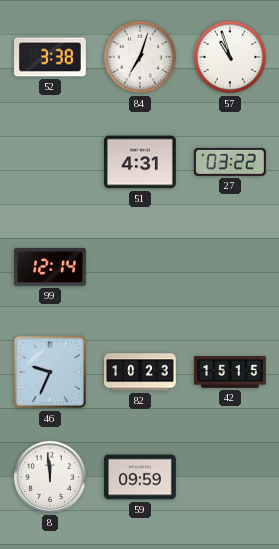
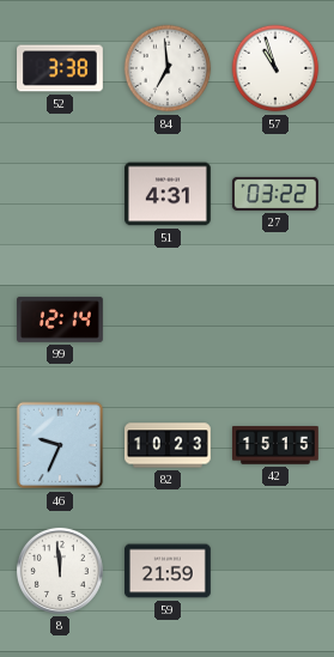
84: 7:03 -> 6:59
59: 09:59 -> 21:59
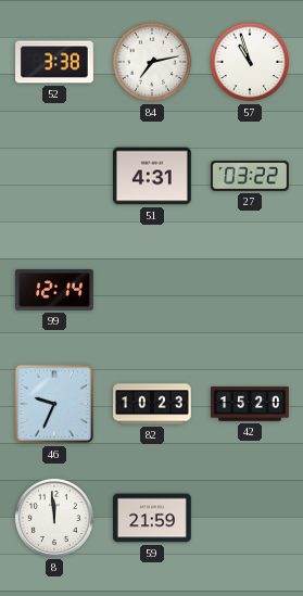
84: 6:59 -> 7:13
42: 15:15 -> 15:20
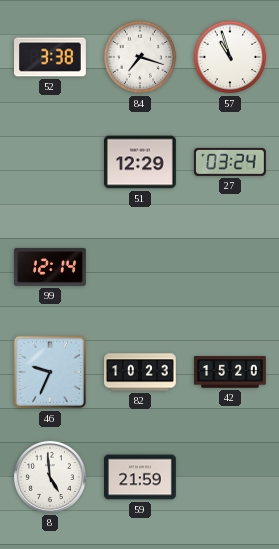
84: 7:13 -> 7:18
51: 4:31 -> 12:29
27: 03:22 -> 03:24
8: 11:59 -> 4:59
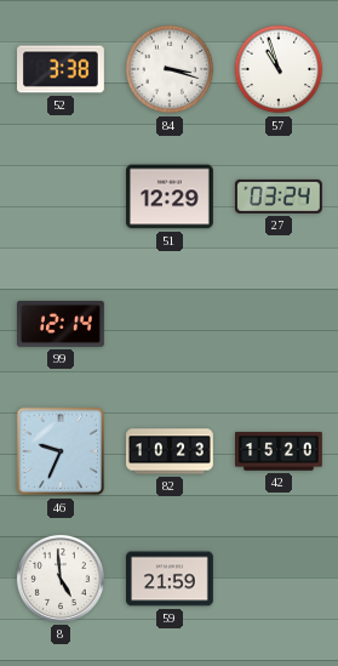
84: 7:18 -> 3:18
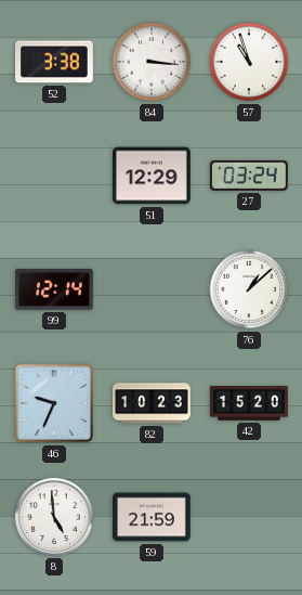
84: 3:18 -> 3:16
76: none -> 1:08
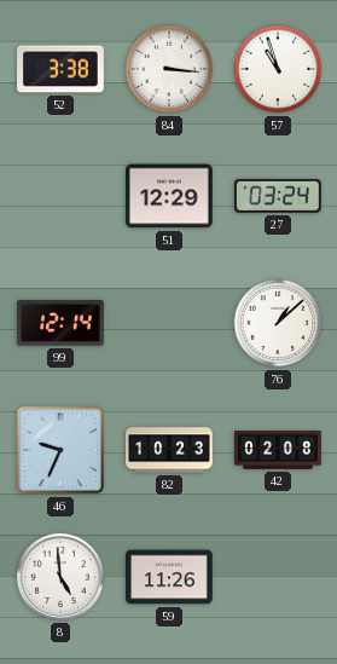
42: 15:20 -> 02:08
59: 21:59 -> 11:26
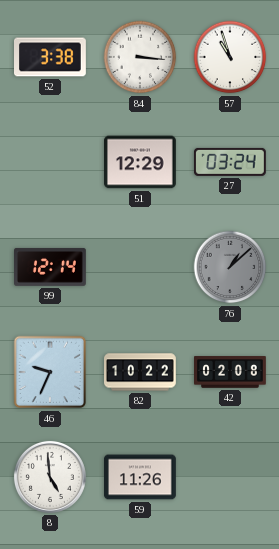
76 dial: white -> grey
82: 10:23 -> 10:22
